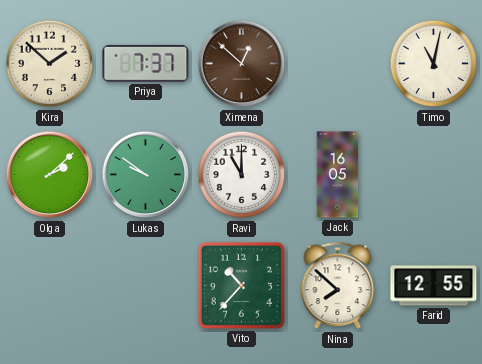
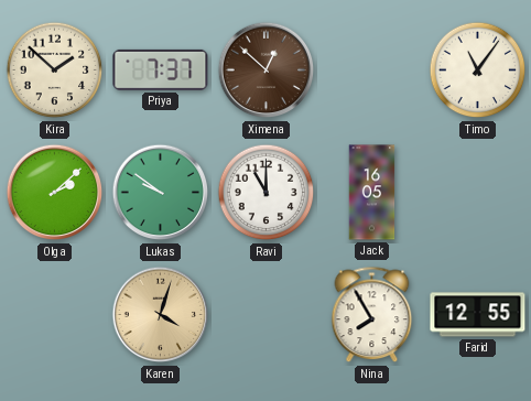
Timo: 11:02 -> 11:06
Karen: none -> 4:03
Vito: 10:37 -> none
Nina: 7:52 -> 7:55
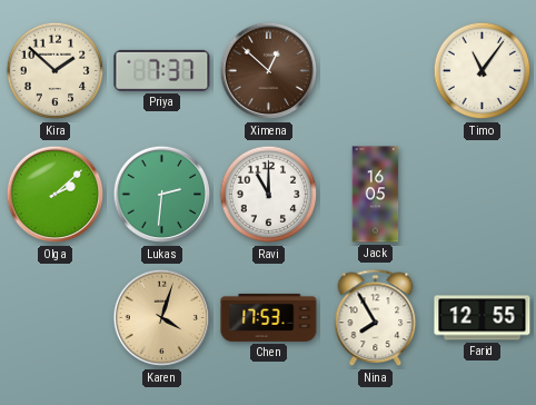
Lukas: 9:51 -> 2:31
Chen: none -> 17:53
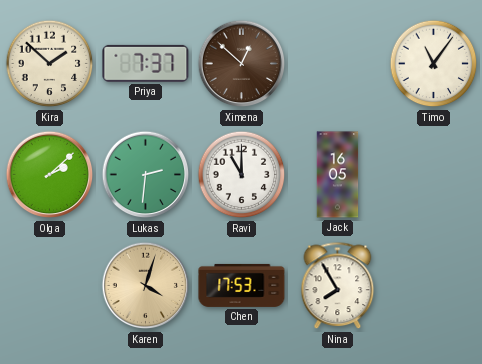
Farid: 12:55 -> none
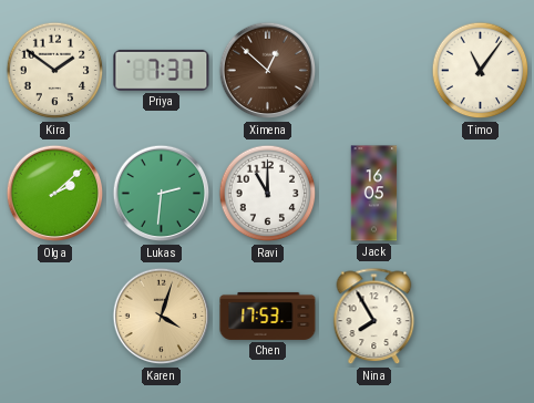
Kira: 1:52 -> 1:51
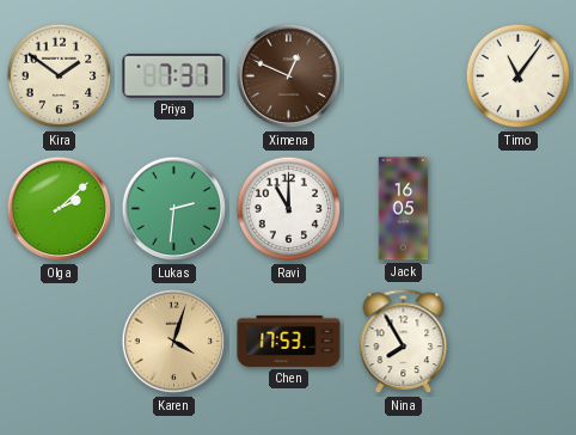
Ximena: 12:52 -> 12:49
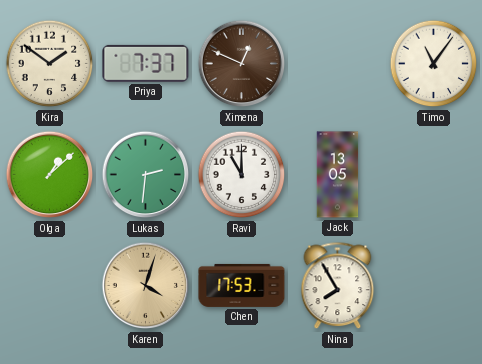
Olga: 2:08 -> 1:08
Jack: 16:05 -> 13:05
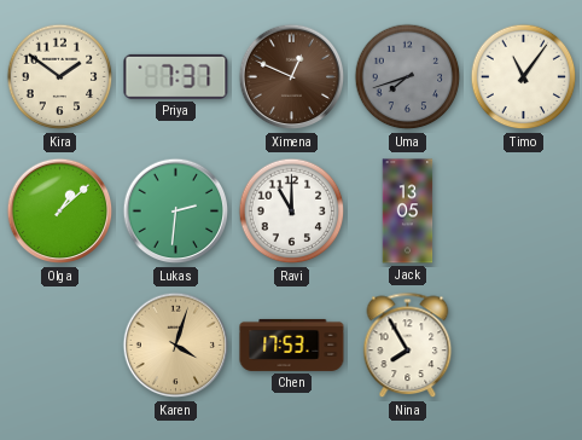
Uma: none -> 7:42
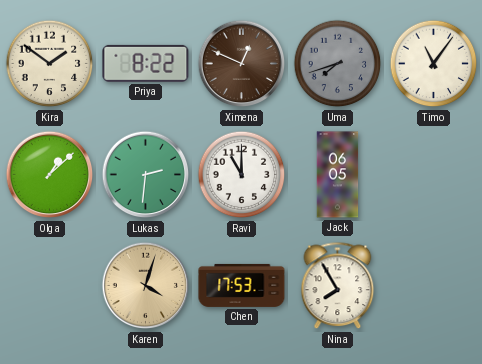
Priya: 7:37 -> 8:22
Jack: 13:05 -> 06:05
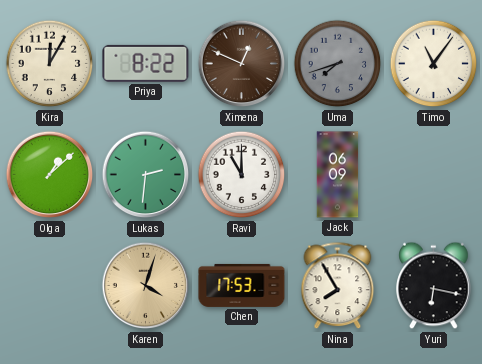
Kira: 1:51 -> 12:05
Jack: 06:05 -> 06:09
Yuri: none -> 6:17
